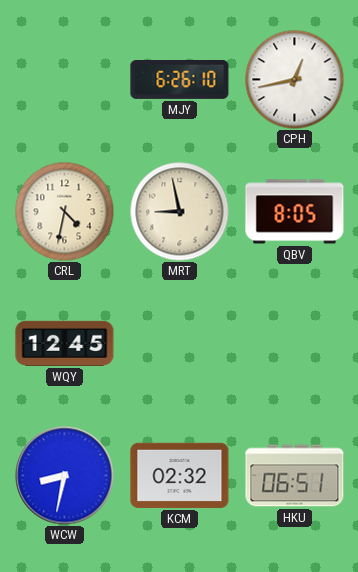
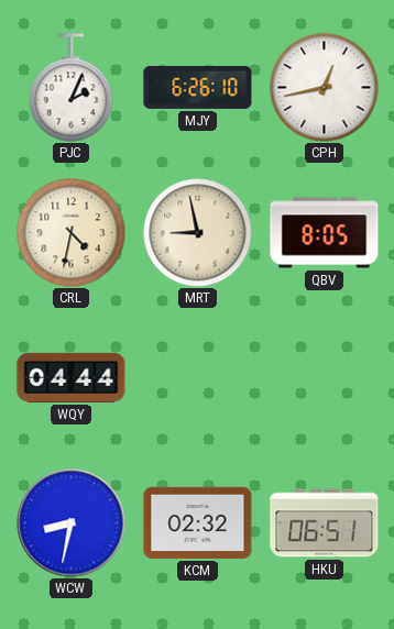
PJC: none -> 2:04
WQY: 12:45 -> 04:44
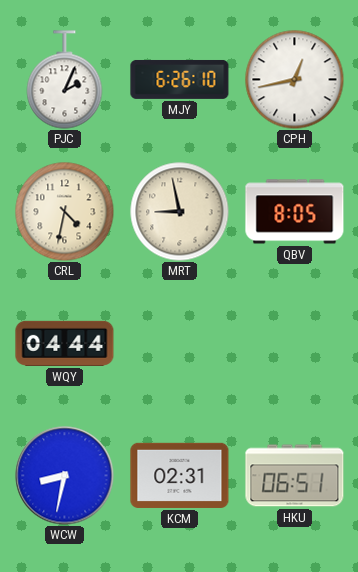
KCM: 02:32 -> 02:31
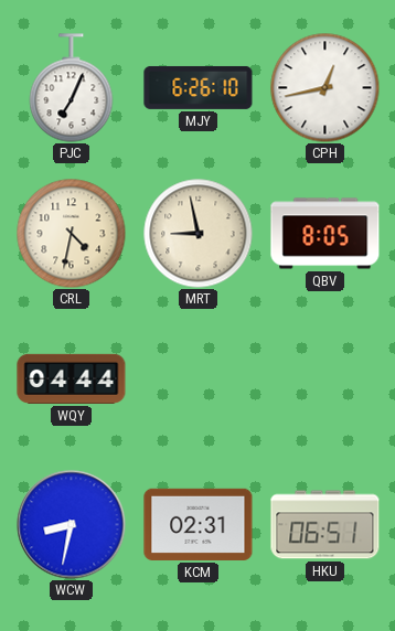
PJC: 2:04 -> 7:04
